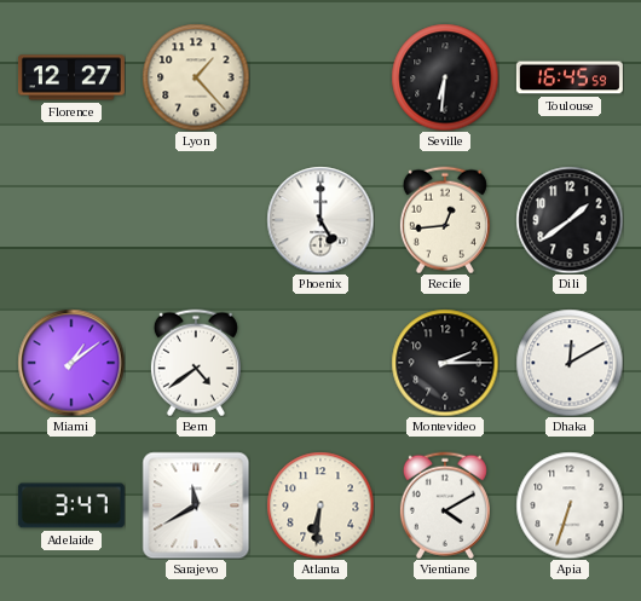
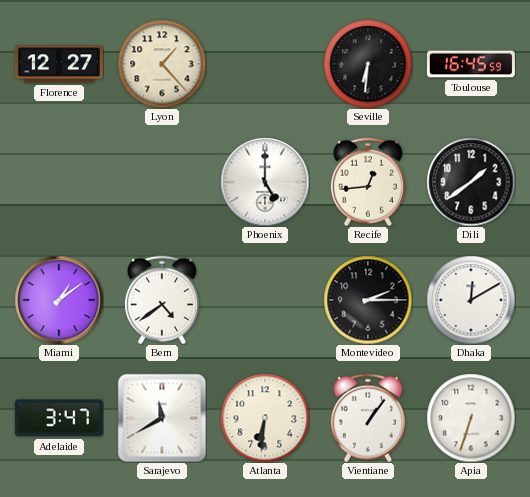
Vientiane: 4:10 -> 1:06
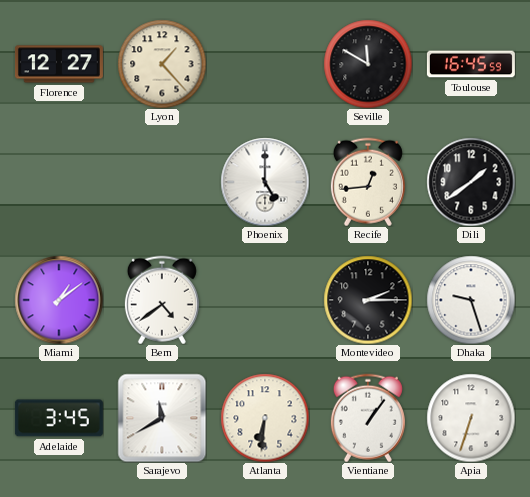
Seville: 6:31 -> 11:50
Dhaka: 12:10 -> 9:27
Adelaide: 3:47 -> 3:45
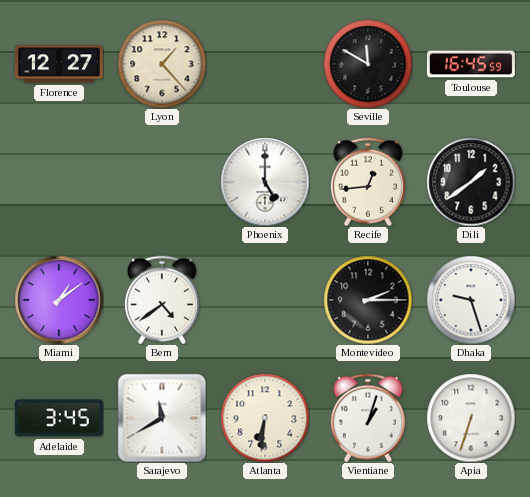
Vientiane: 1:06 -> 1:03
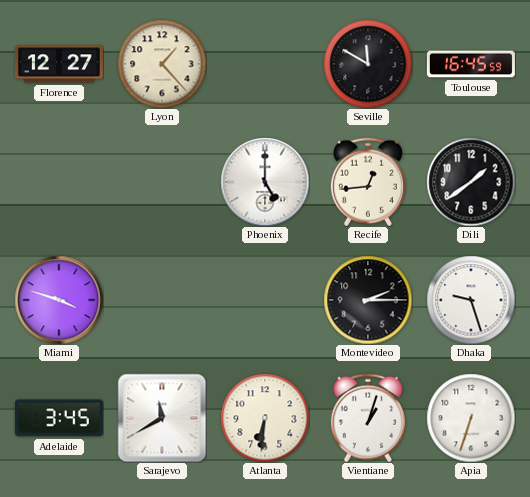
Miami: 1:09 -> 3:48
Bern: 4:39 -> none
